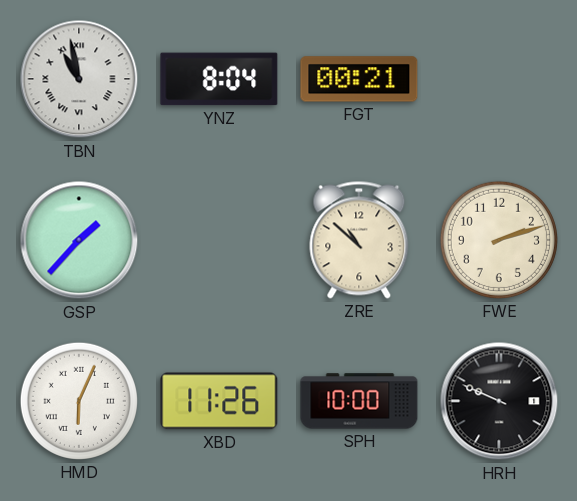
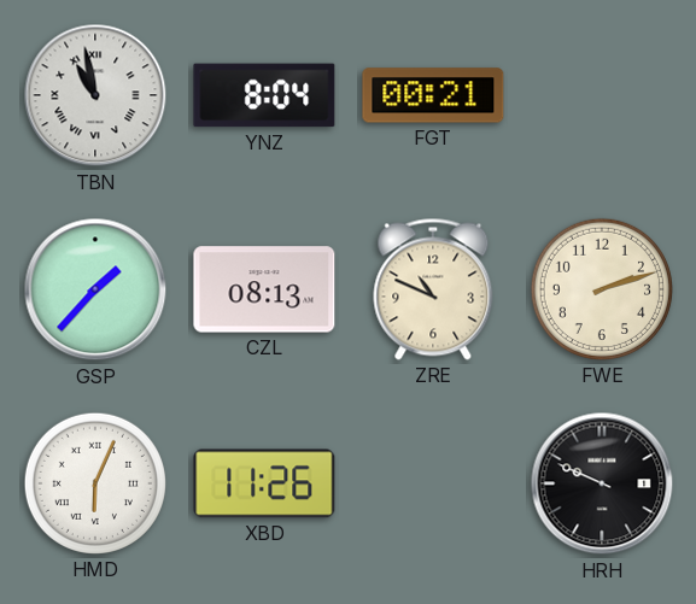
CZL: none -> 08:13
ZRE: 10:52 -> 10:49
SPH: 10:00 -> none
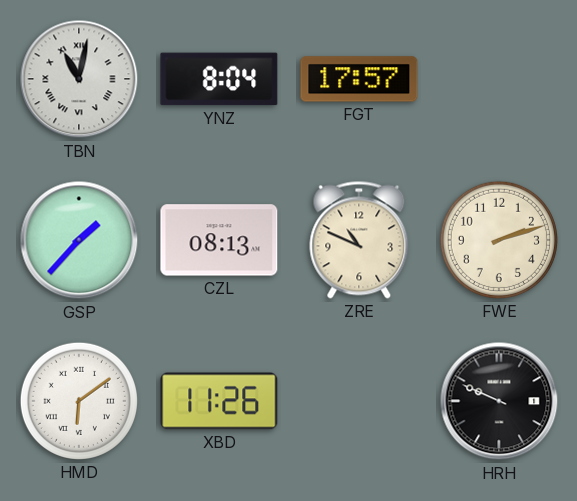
TBN: 10:58 -> 11:02
FGT: 00:21 -> 17:57
HMD: 6:04 -> 6:09
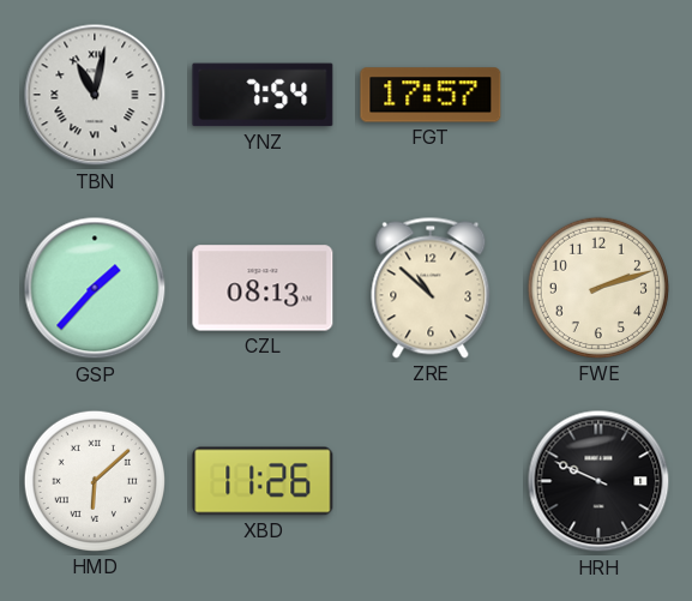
YNZ: 8:04 -> 7:54
ZRE: 10:49 -> 10:52
HMD: 6:09 -> 6:08
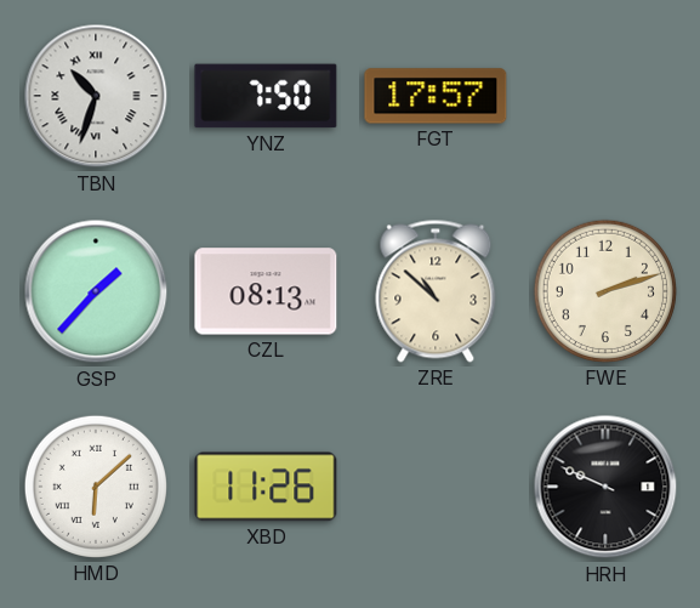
TBN: 11:02 -> 10:33
YNZ: 7:54 -> 7:50
